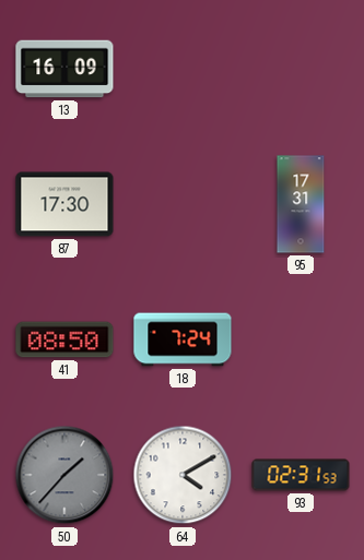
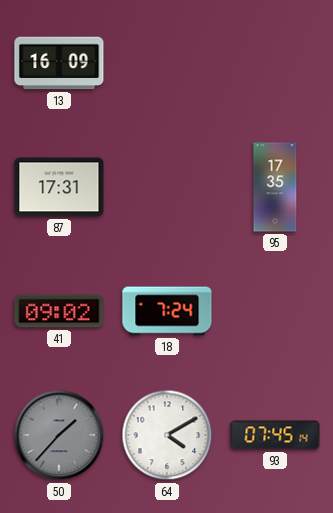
87: 17:30 -> 17:31
95: 17:31 -> 17:35
41: 08:50 -> 09:02
93: 02:31 -> 07:45
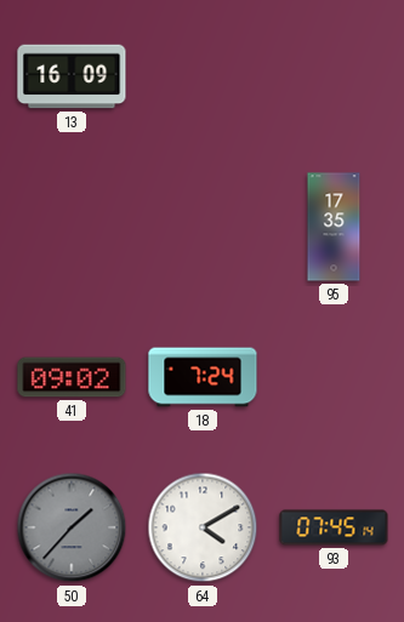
87: 17:31 -> none
